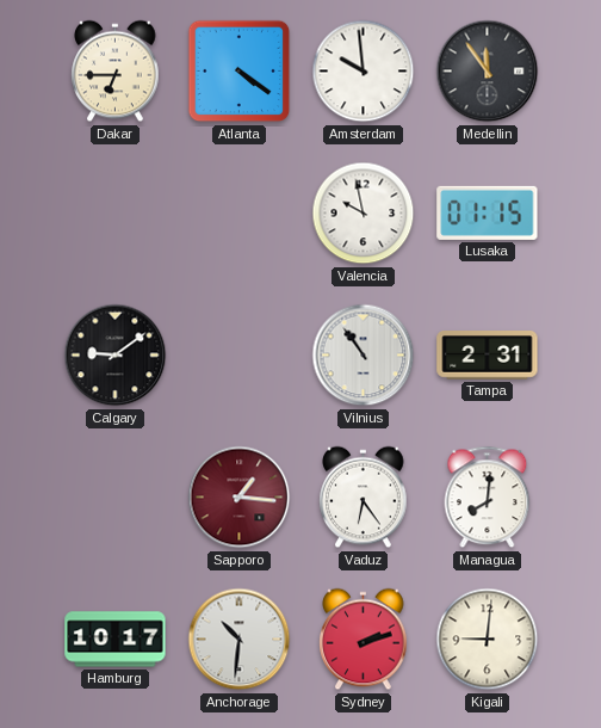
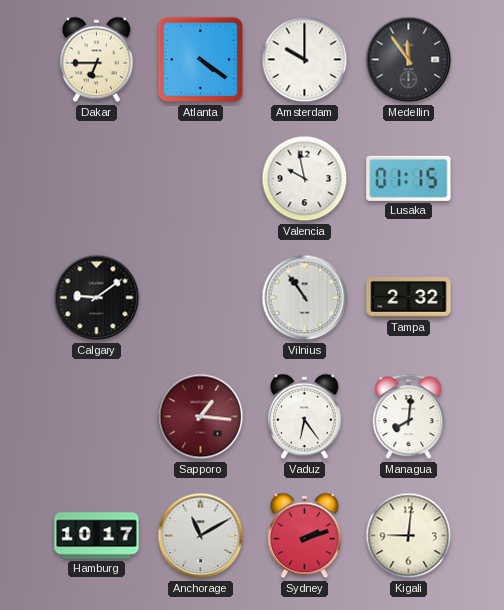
Amsterdam: 9:59 -> 10:00
Tampa: 2:31 -> 2:32
Anchorage: 10:31 -> 11:10
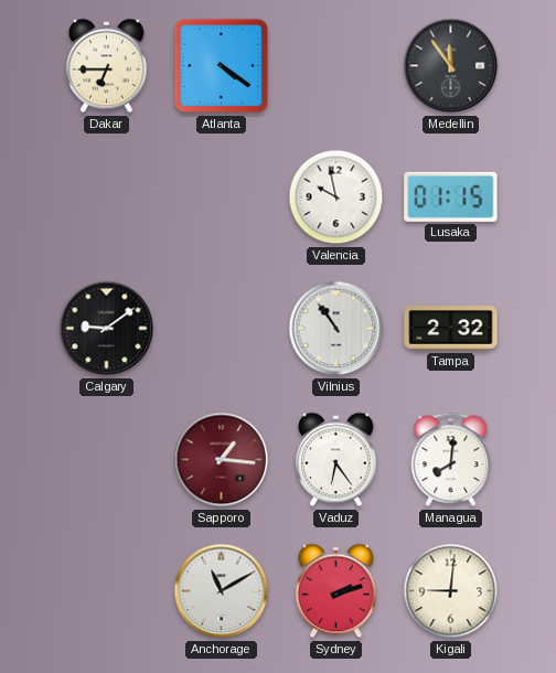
Amsterdam: 10:00 -> none
Hamburg: 10:17 -> none
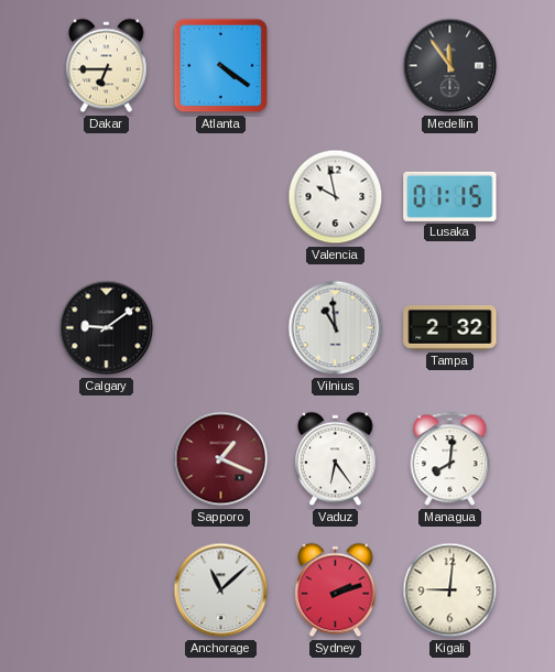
Vilnius: 10:54 -> 10:59
Sapporo: 1:16 -> 1:19
Anchorage: 11:10 -> 11:08
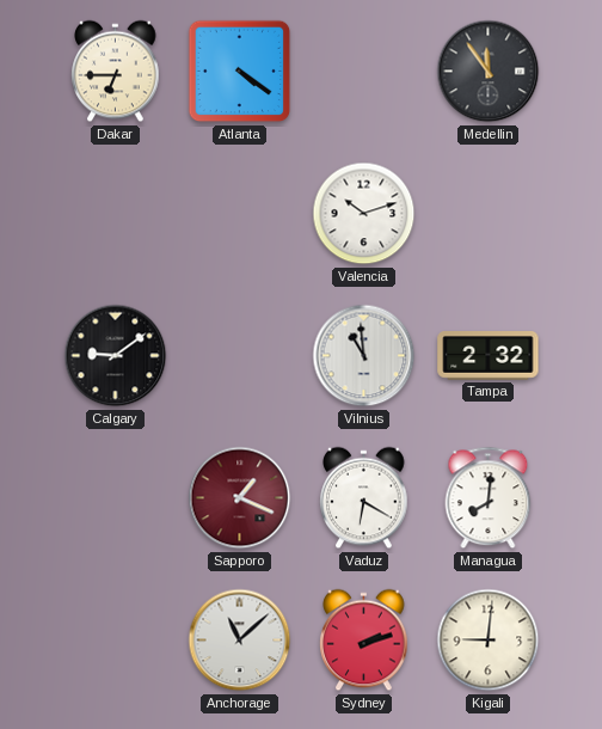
Valencia: 9:58 -> 10:12
Lusaka: 01:15 -> none
Vaduz: 6:24 -> 6:20
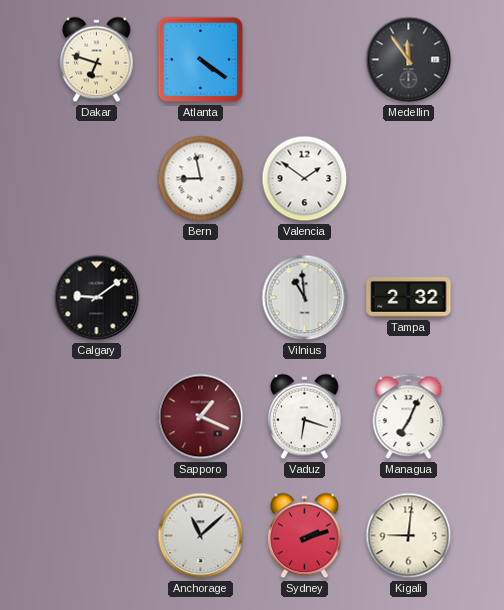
Dakar: 6:45 -> 6:48
Bern: none -> 8:58
Valencia: 10:12 -> 1:51
Vaduz: 6:20 -> 6:18
Managua: 8:01 -> 7:04
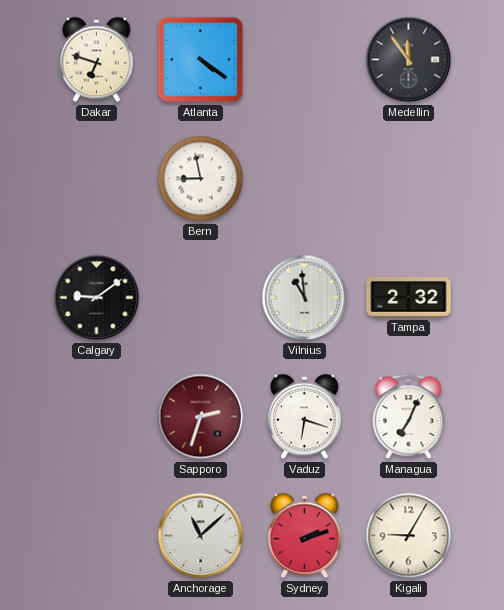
Valencia: 1:51 -> none
Sapporo: 1:19 -> 2:33
Kigali: 9:01 -> 9:05
